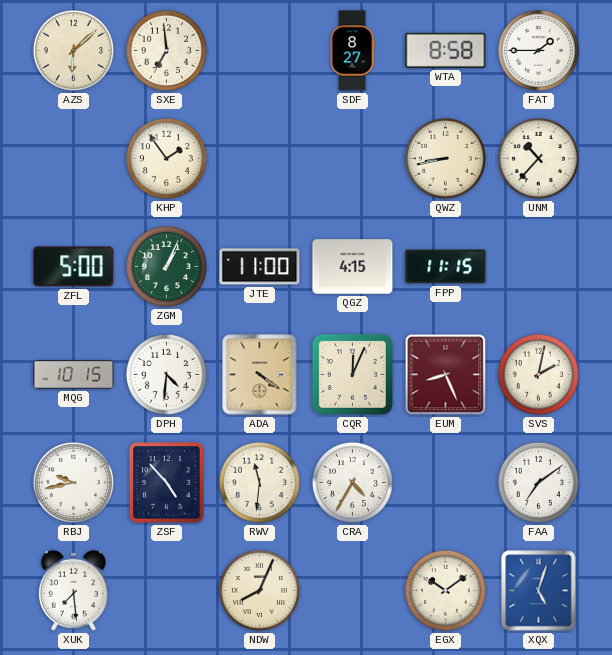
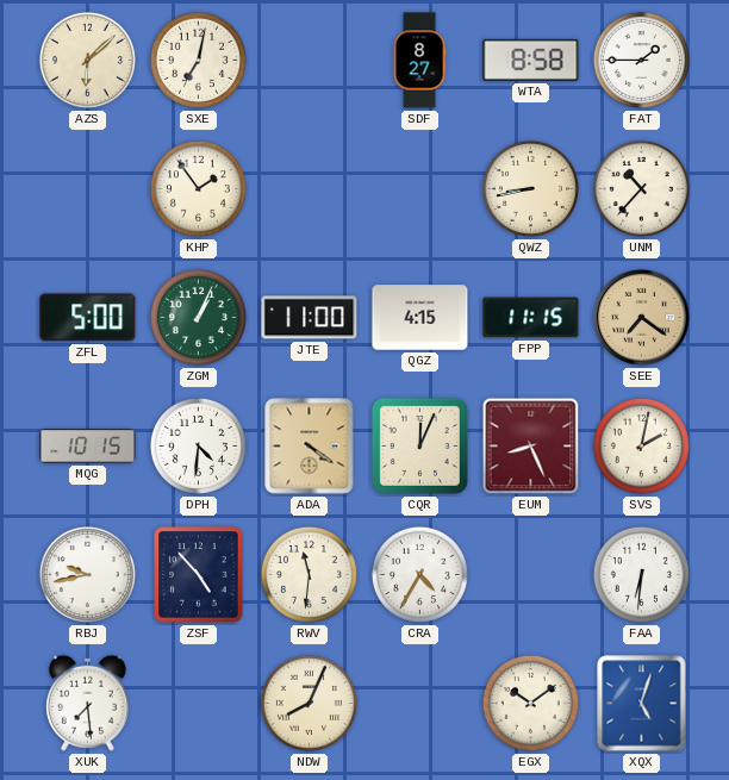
SXE: 6:59 -> 7:02
SEE: none -> 7:21
FAA: 7:09 -> 6:31
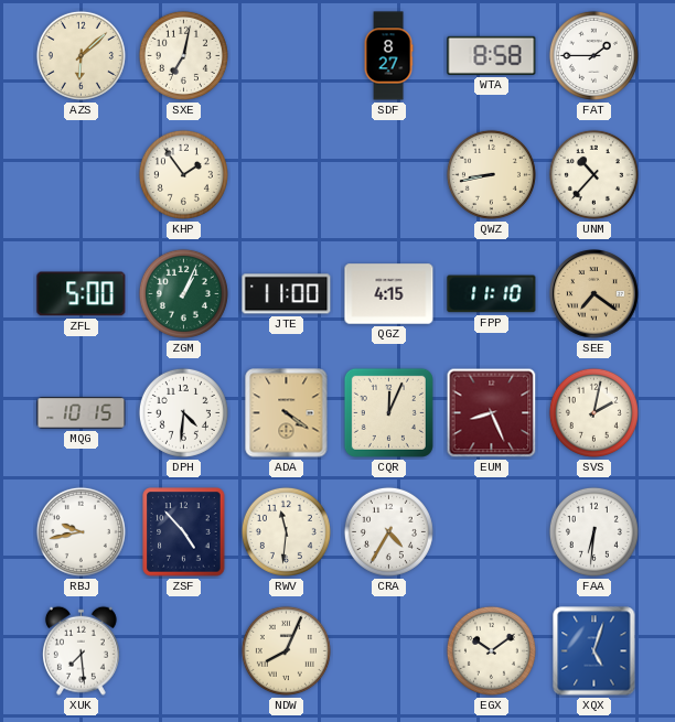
FPP: 11:15 -> 11:10
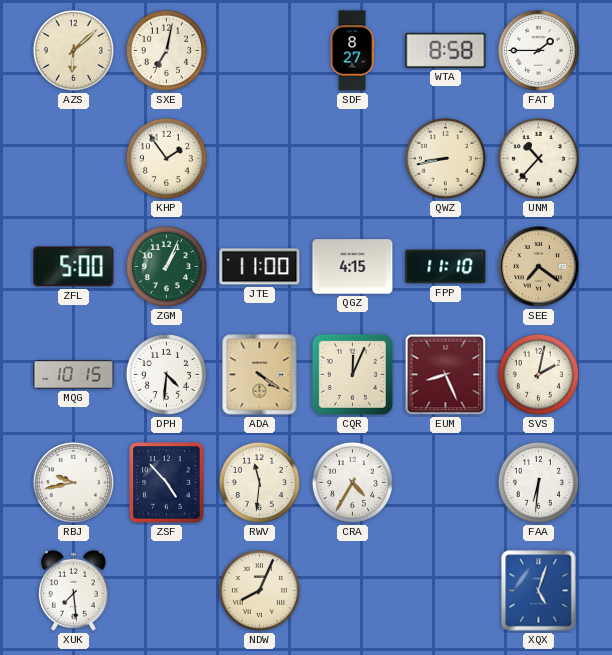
EGX: 10:09 -> none
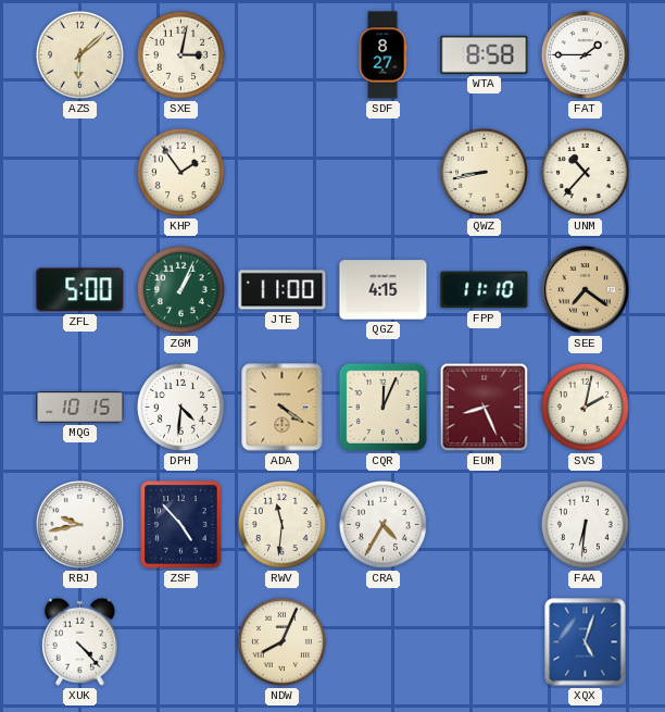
SXE: 7:02 -> 3:02
XUK: 7:29 -> 4:23
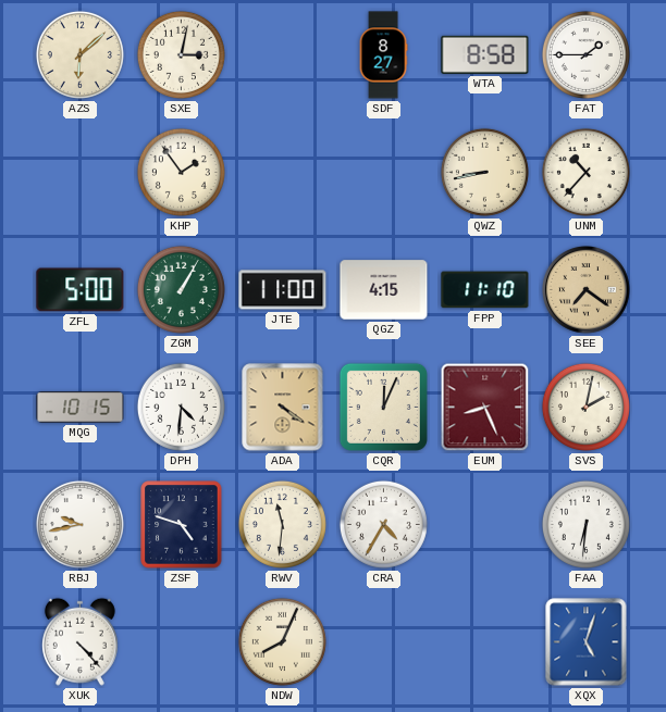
ZGM: 1:04 -> 1:05
ZSF: 4:53 -> 4:48
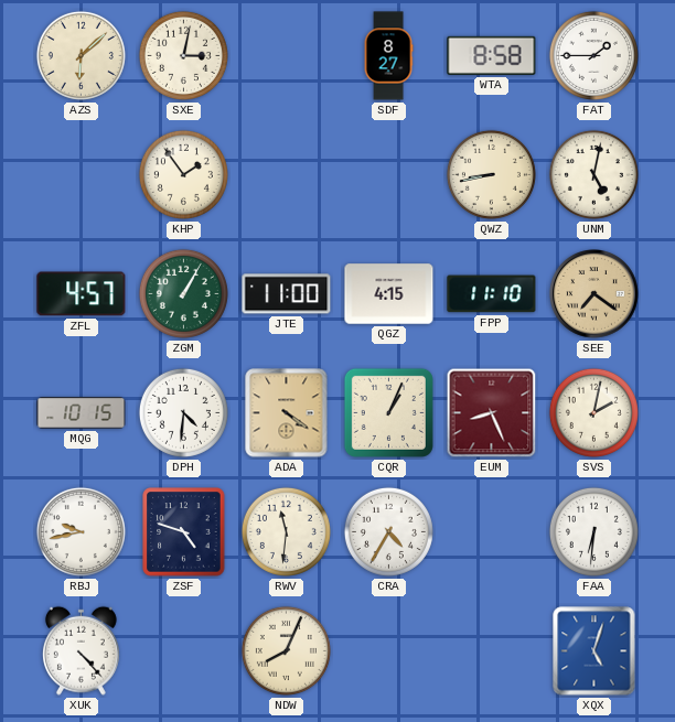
UNM: 10:37 -> 5:02
ZFL: 5:00 -> 4:57
CQR: 12:04 -> 1:04
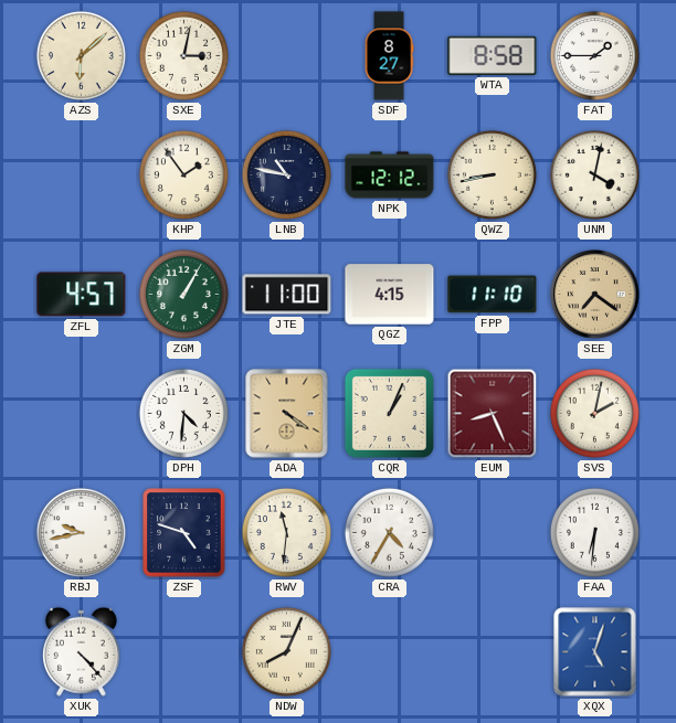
LNB: none -> 10:47
NPK: none -> 12:12
UNM: 5:02 -> 4:02
MQG: 10:15 -> none
